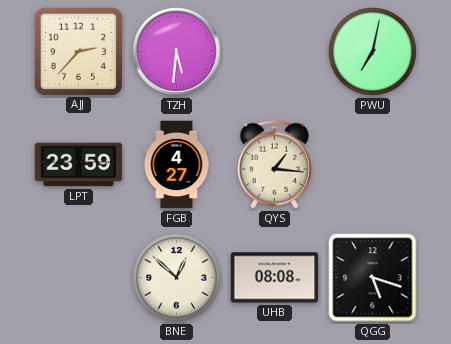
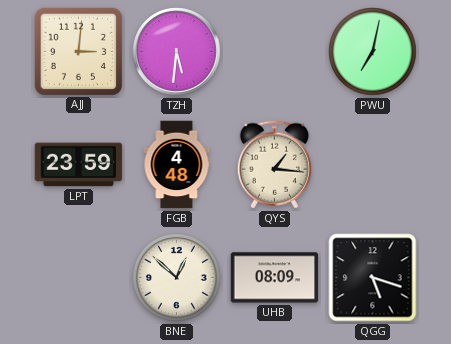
AJJ: 2:37 -> 3:01
FGB: 4:27 -> 4:48
UHB: 08:08 -> 08:09
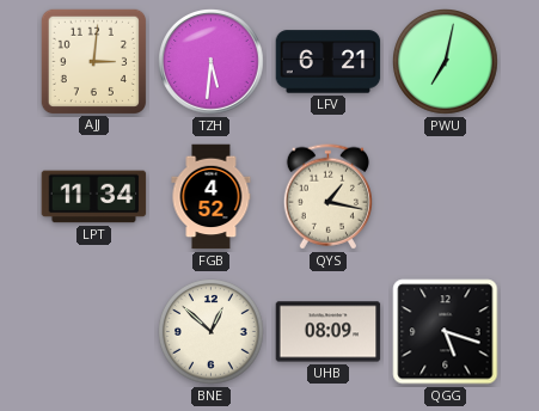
LFV: none -> 6:21
LPT: 23:59 -> 11:34
FGB: 4:48 -> 4:52
QYS: 1:16 -> 1:17
